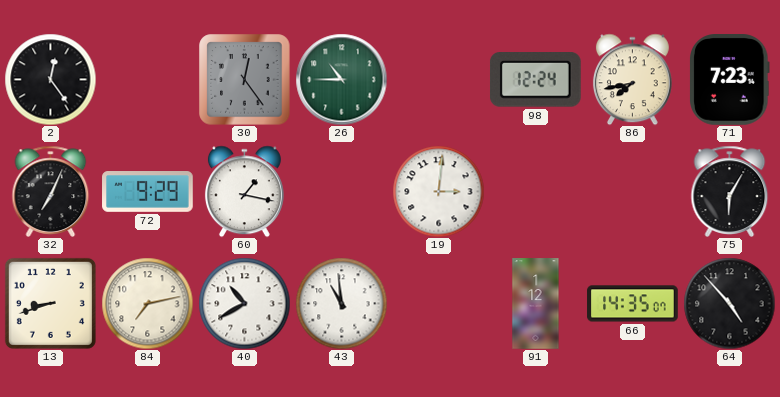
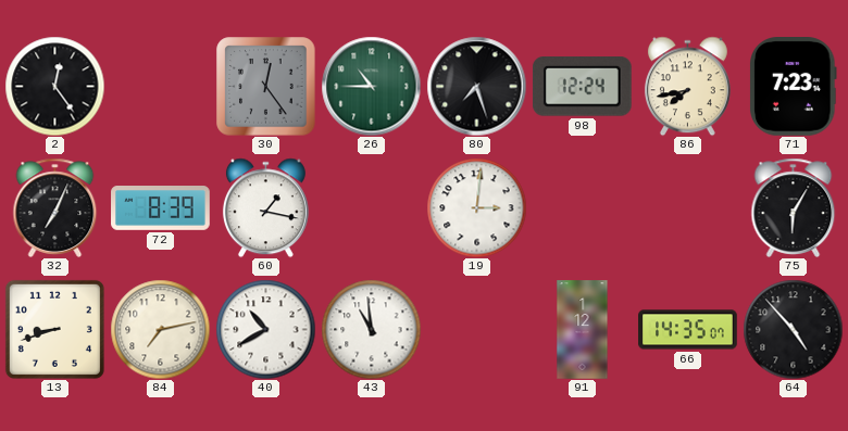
80: none -> 7:27
72: 9:29 -> 8:39
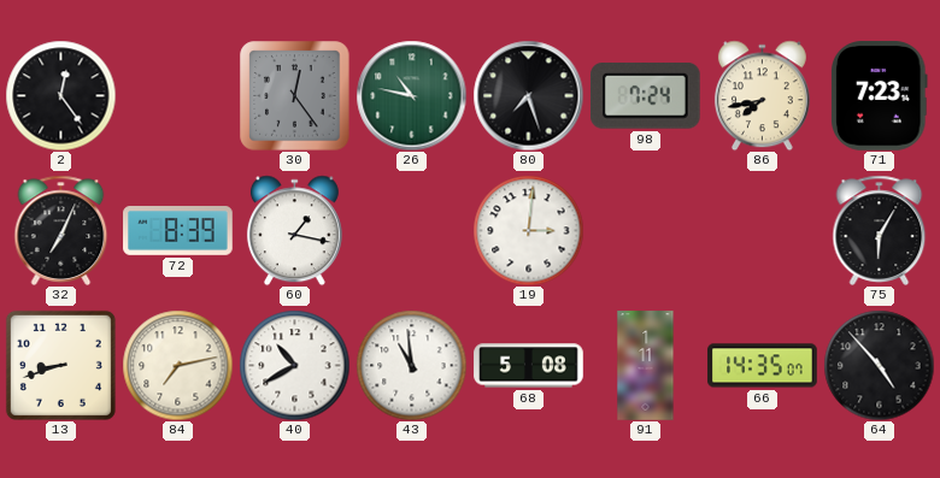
26: 10:45 -> 10:47
98: 12:24 -> 7:24
68: none -> 5:08
91: 1:12 -> 1:11
